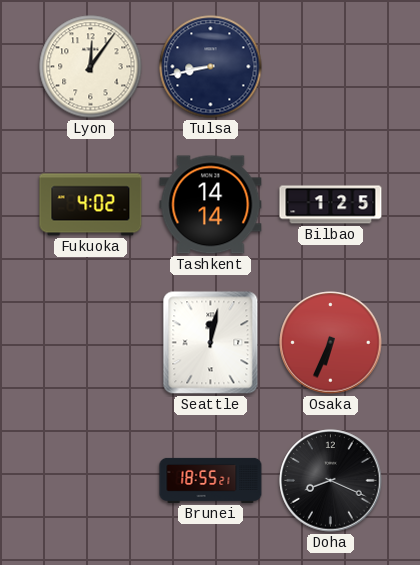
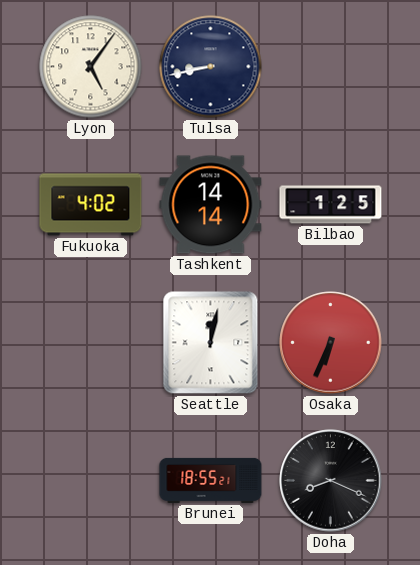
Lyon: 12:06 -> 5:06
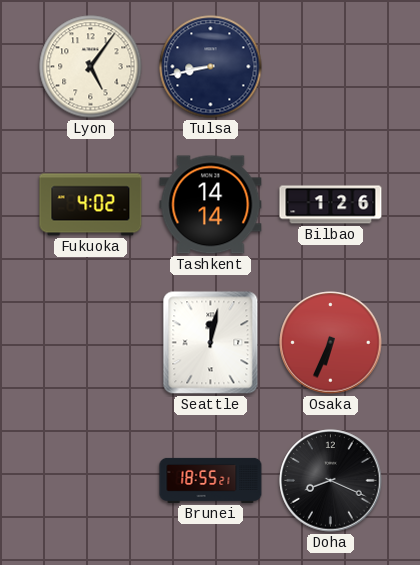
Bilbao: 1:25 -> 1:26
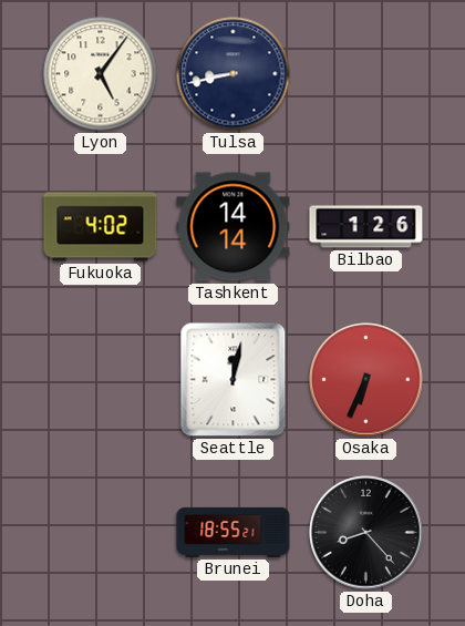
Doha: 8:19 -> 8:23
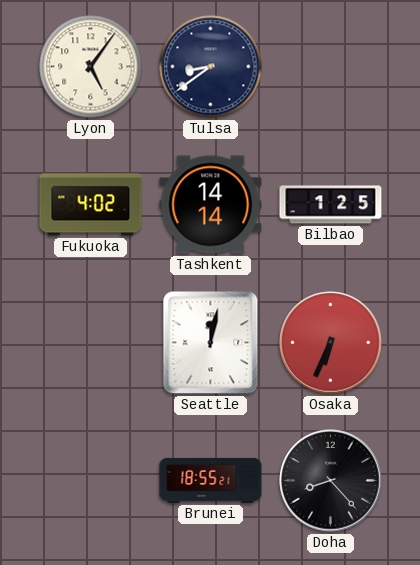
Tulsa: 8:43 -> 8:39
Bilbao: 1:26 -> 1:25
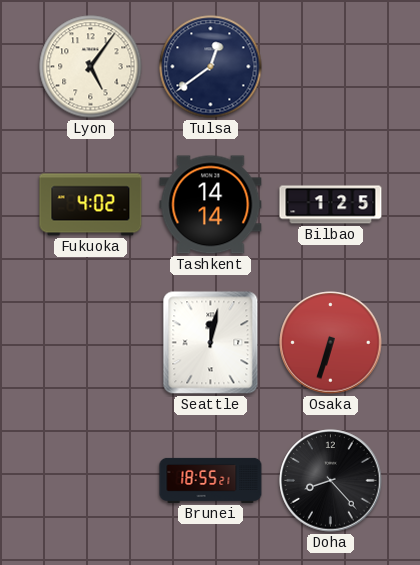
Tulsa: 8:39 -> 12:39
Osaka: 6:34 -> 6:33
